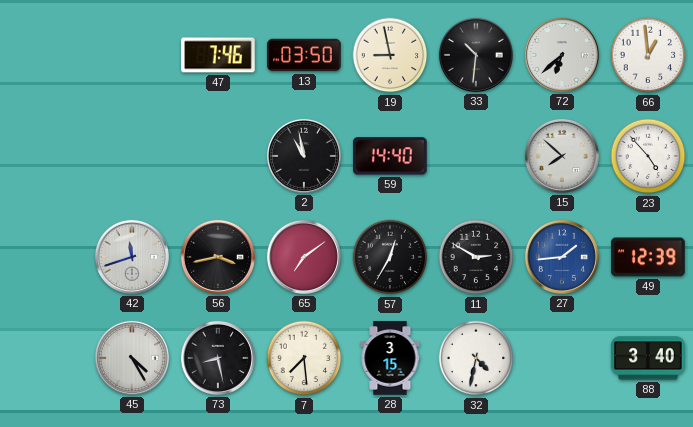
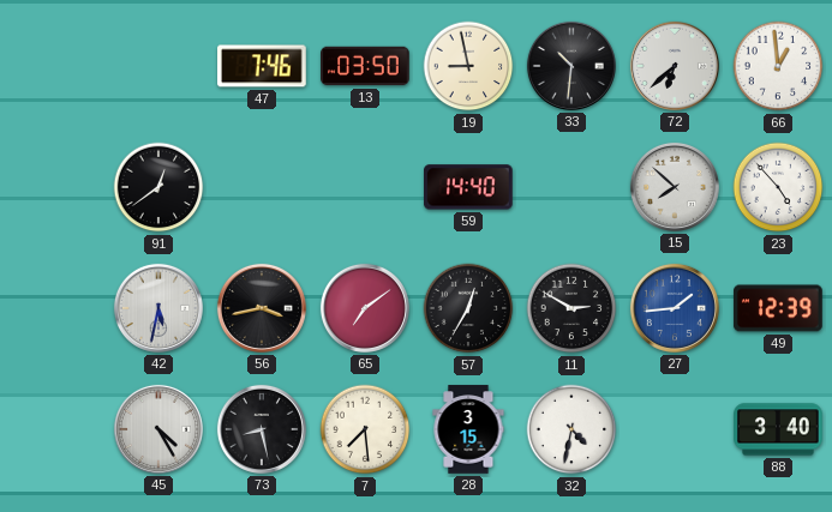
91: none -> 12:39
2: 10:58 -> none
42: 11:42 -> 5:32
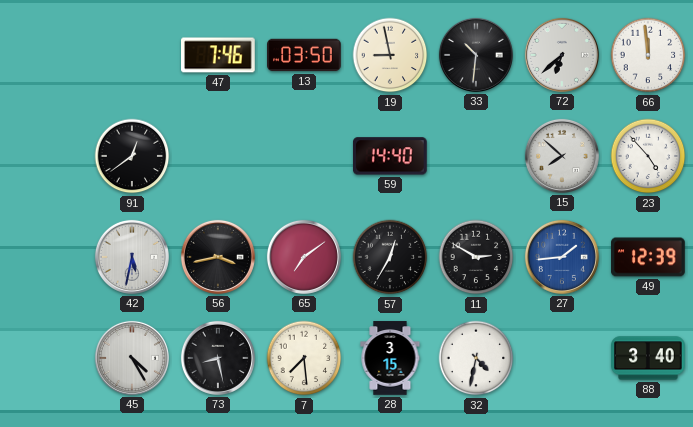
66: 12:59 -> 11:59
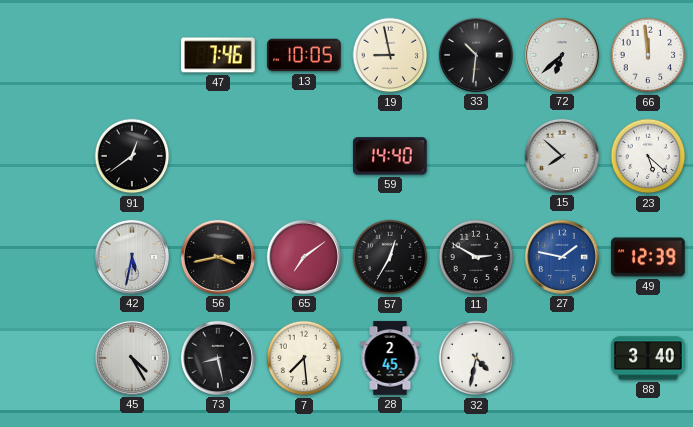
13: 03:50 -> 10:05
23: 4:53 -> 5:22
27: 1:44 -> 1:47
28: 3:15 -> 2:45
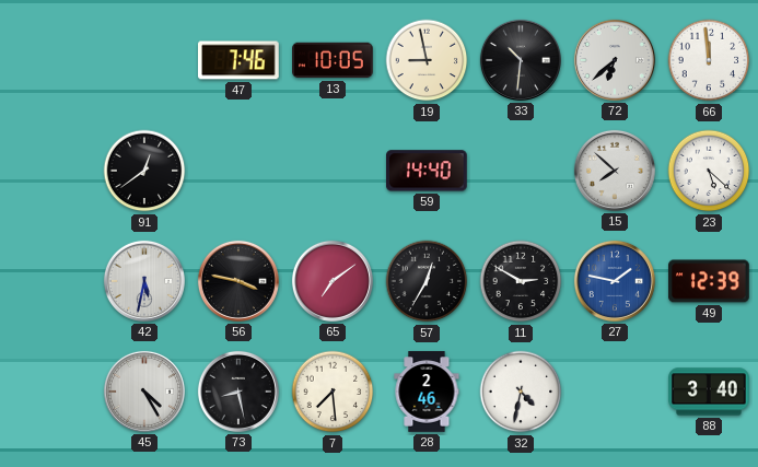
56: 3:43 -> 3:47
28: 2:45 -> 2:46
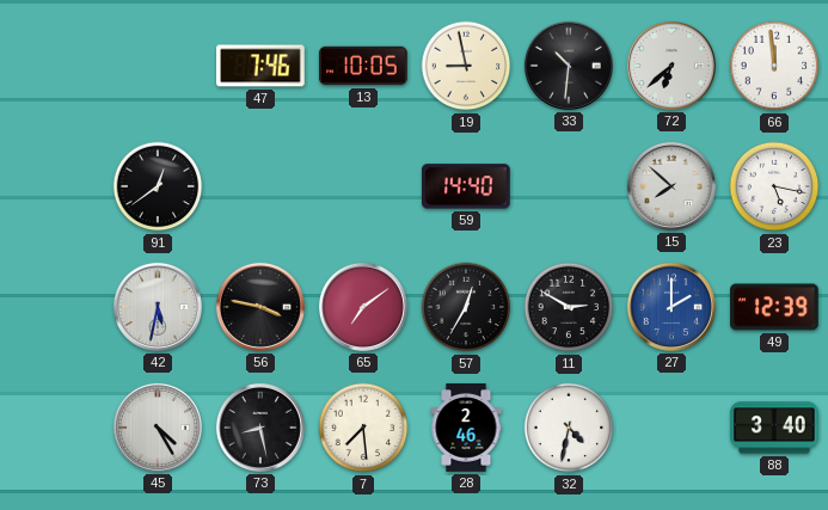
23: 5:22 -> 5:17
27: 1:47 -> 2:00
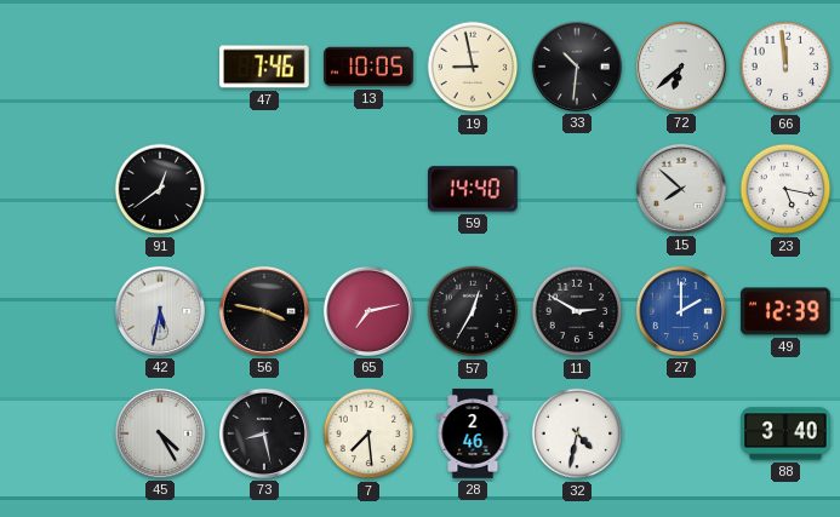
65: 7:09 -> 7:13
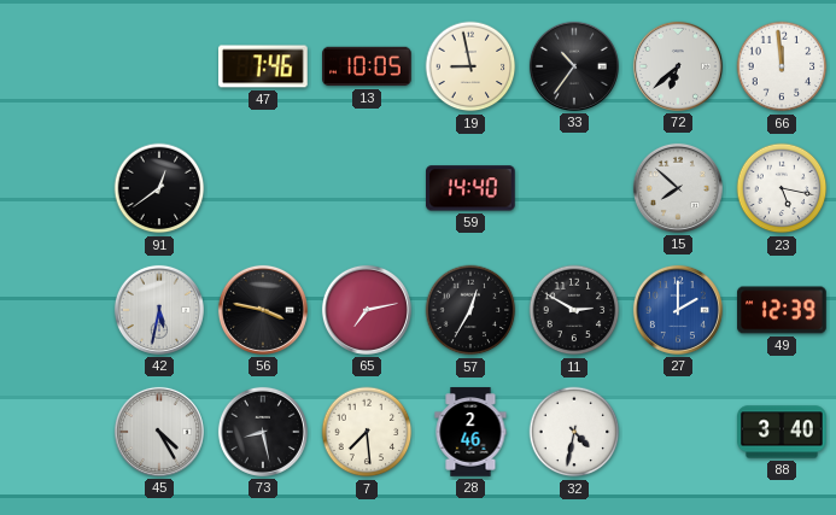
33: 10:31 -> 10:36
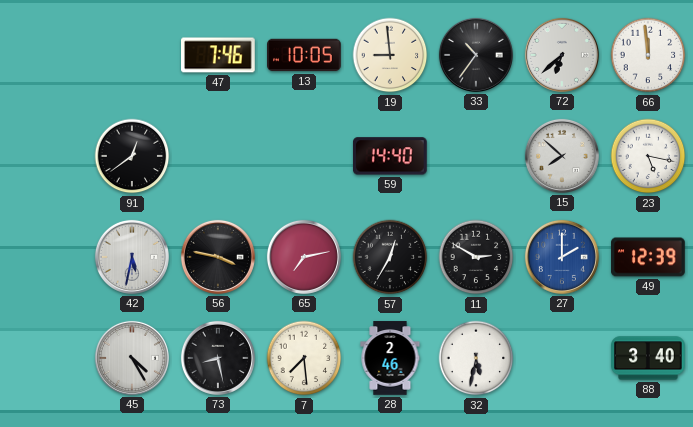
19: 8:58 -> 8:59
32: 4:32 -> 5:32
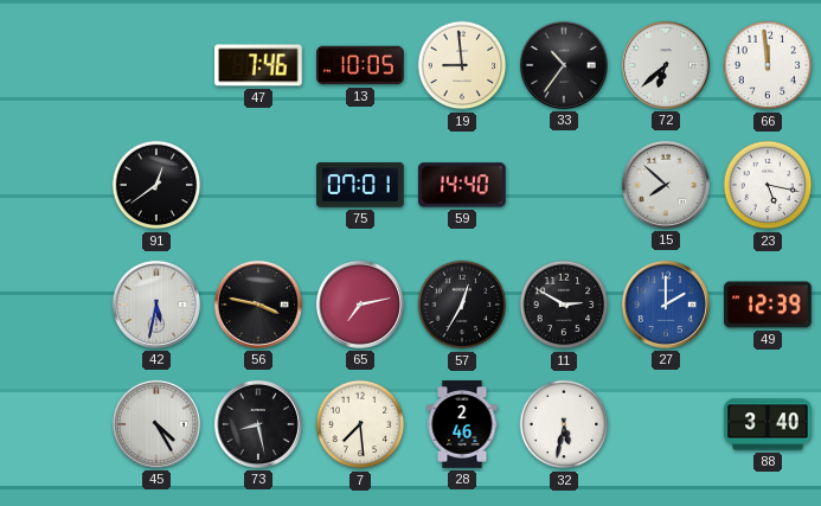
75: none -> 07:01
